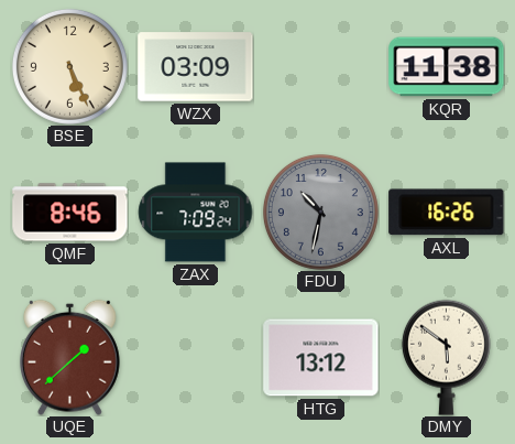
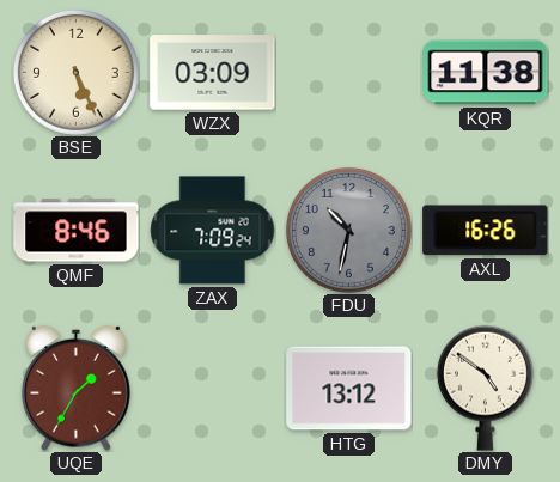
UQE: 1:38 -> 1:35
DMY: 5:51 -> 4:51
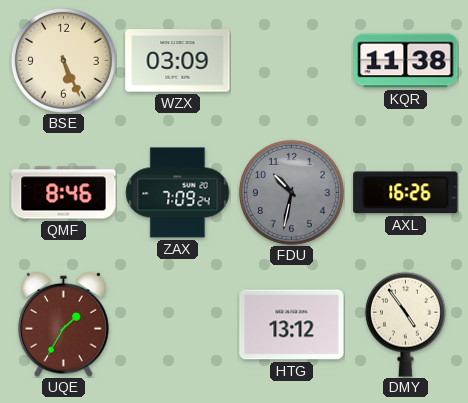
DMY: 4:51 -> 4:54
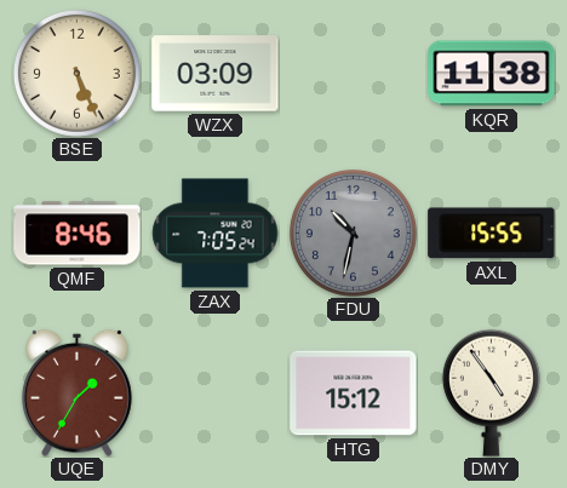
ZAX: 7:09 -> 7:05
AXL: 16:26 -> 15:55
HTG: 13:12 -> 15:12
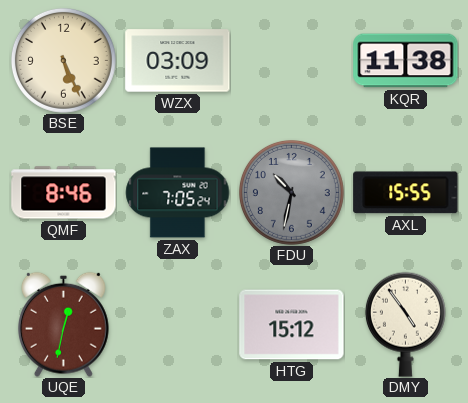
UQE: 1:35 -> 12:32
